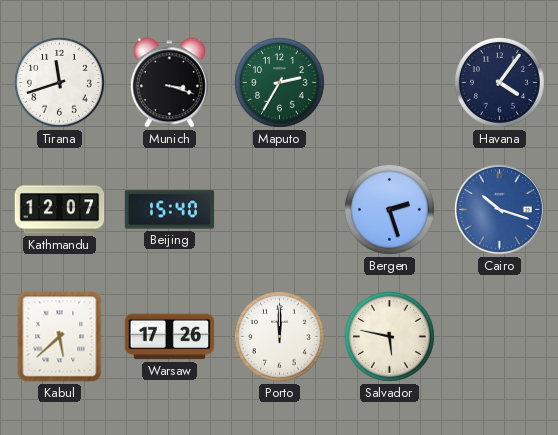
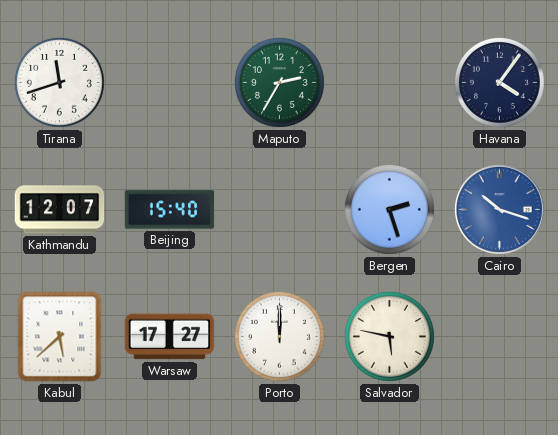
Munich: 3:18 -> none
Warsaw: 17:26 -> 17:27
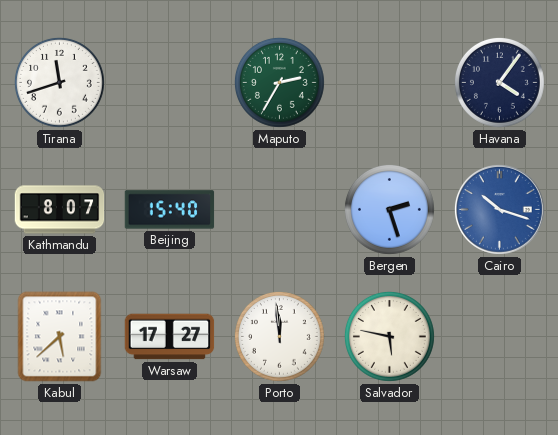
Kathmandu: 12:07 -> 8:07
Porto: 12:00 -> 11:59
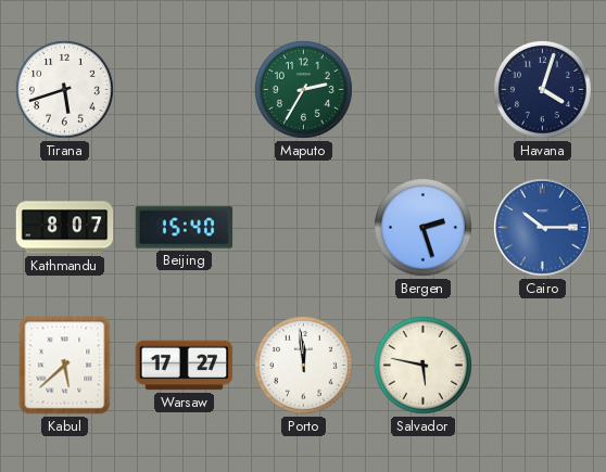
Tirana: 11:42 -> 5:42
Havana: 4:06 -> 4:03
Cairo: 10:18 -> 10:15
